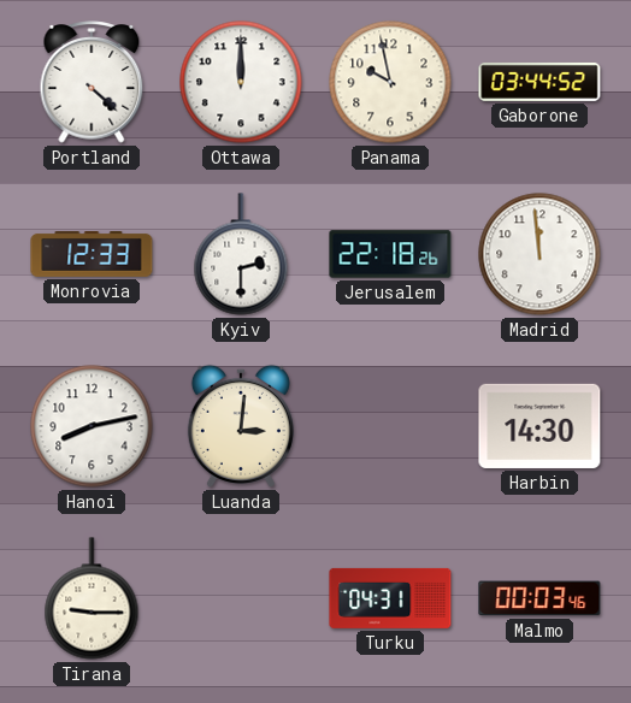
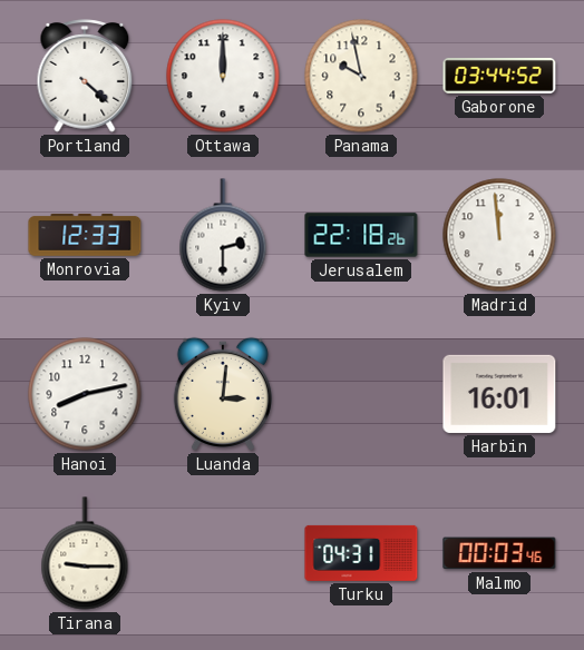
Harbin: 14:30 -> 16:01
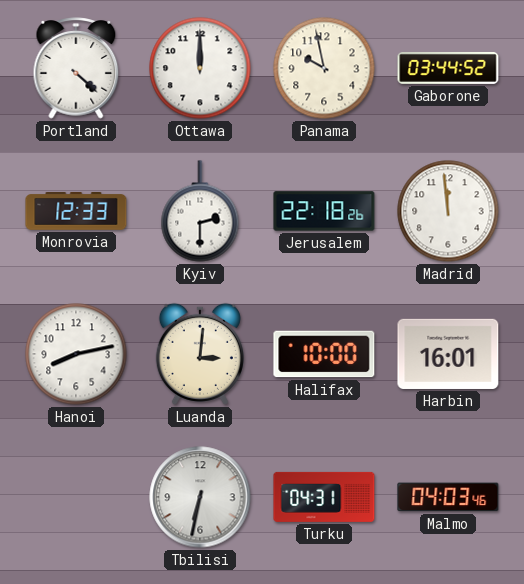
Halifax: none -> 10:00
Tirana: 9:15 -> none
Tbilisi: none -> 6:32
Malmo: 00:03 -> 04:03
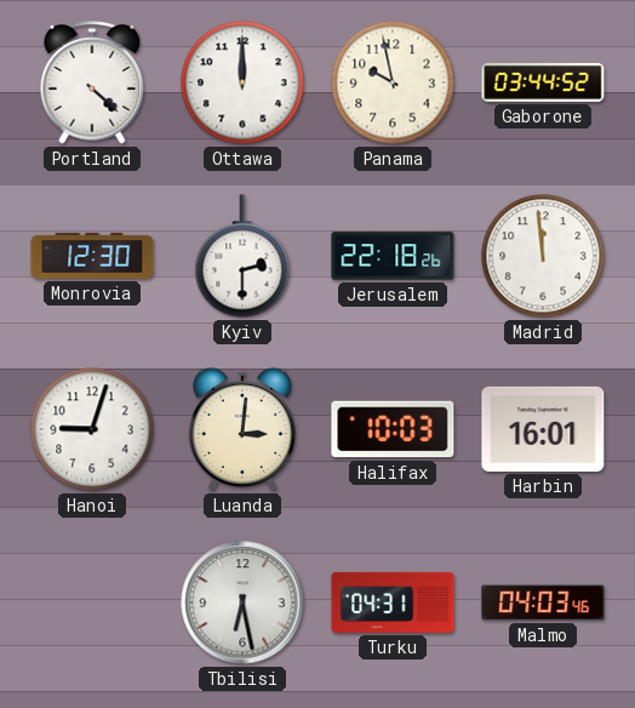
Monrovia: 12:33 -> 12:30
Hanoi: 8:13 -> 9:03
Halifax: 10:00 -> 10:03
Tbilisi: 6:32 -> 6:28
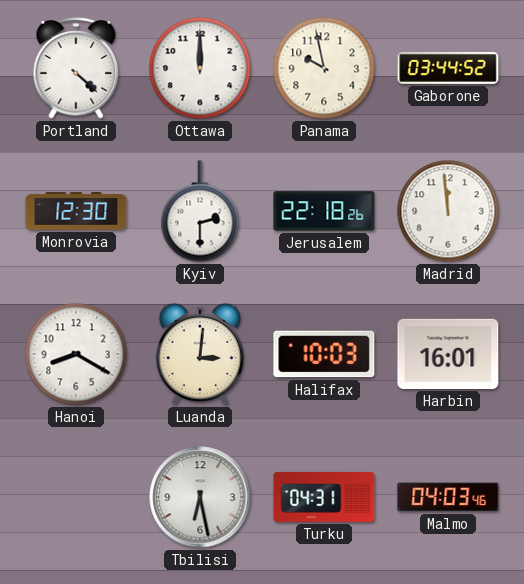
Hanoi: 9:03 -> 8:20
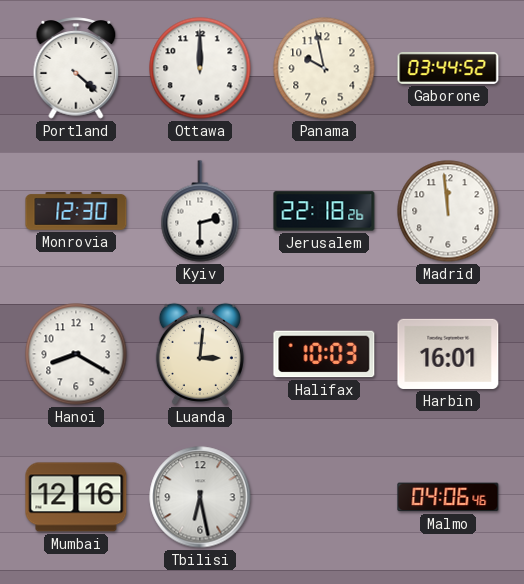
Mumbai: none -> 12:16
Turku: 04:31 -> none
Malmo: 04:03 -> 04:06
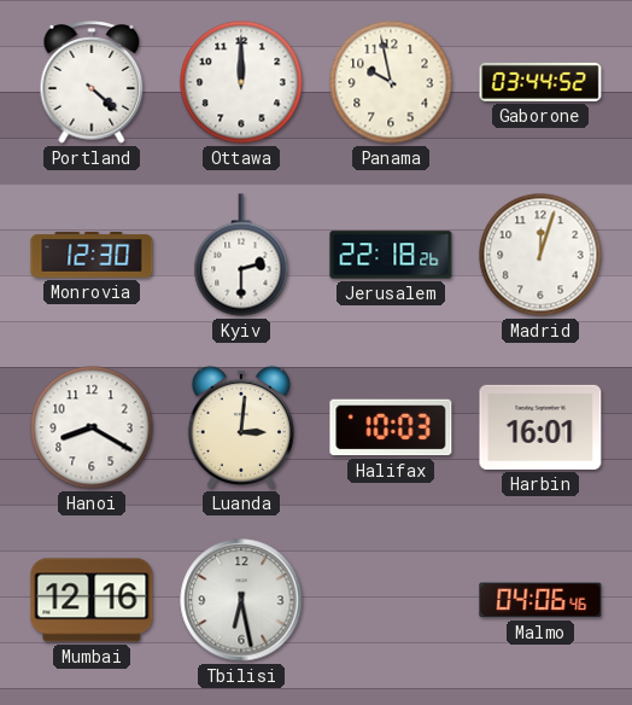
Madrid: 11:59 -> 12:03
